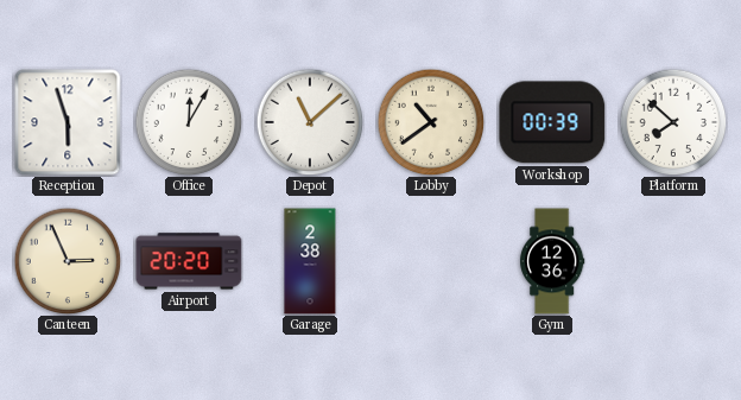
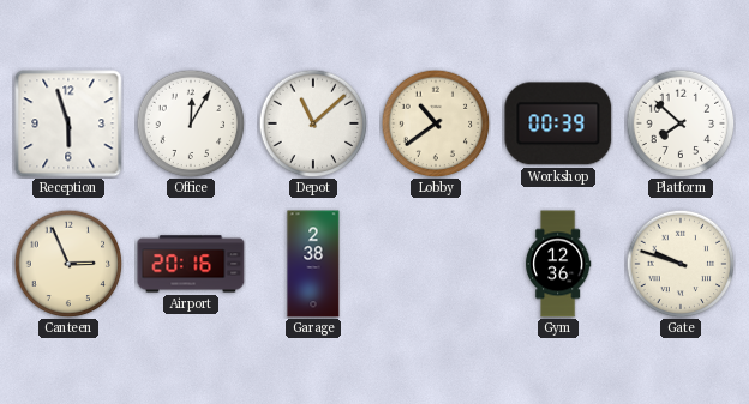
Airport: 20:20 -> 20:16
Gate: none -> 9:48
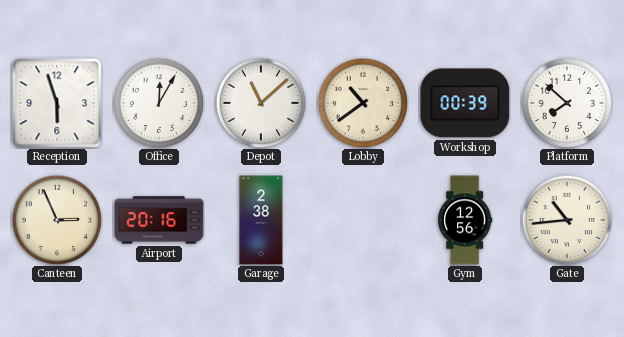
Gym: 12:36 -> 12:56
Gate: 9:48 -> 10:44
